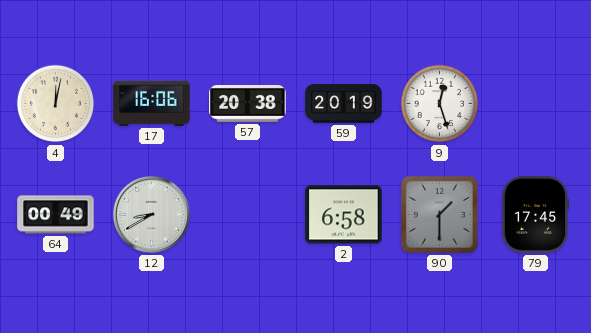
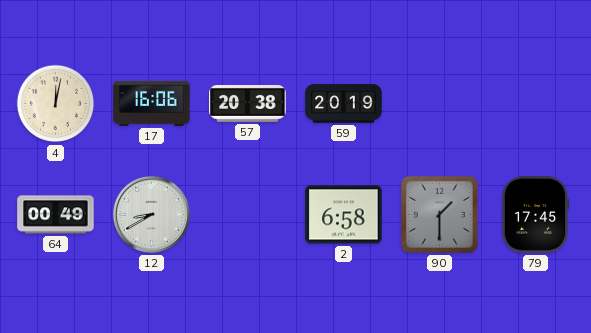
9: 12:27 -> none
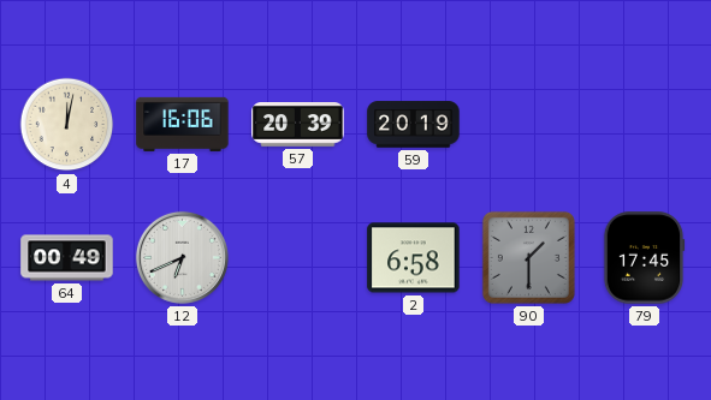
57: 20:38 -> 20:39
12: 8:40 -> 6:41
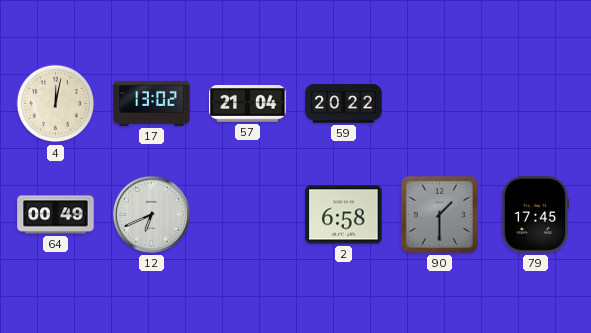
17: 16:06 -> 13:02
57: 20:39 -> 21:04
59: 20:19 -> 20:22
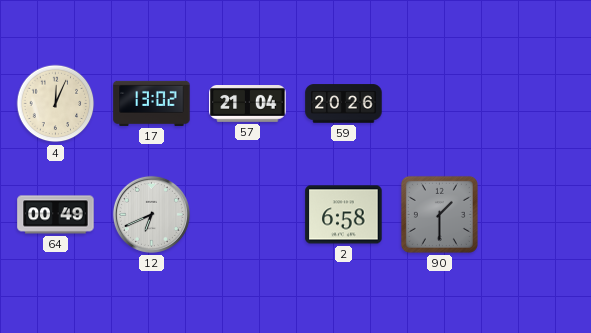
4: 12:02 -> 12:04
59: 20:22 -> 20:26
79: 17:45 -> none
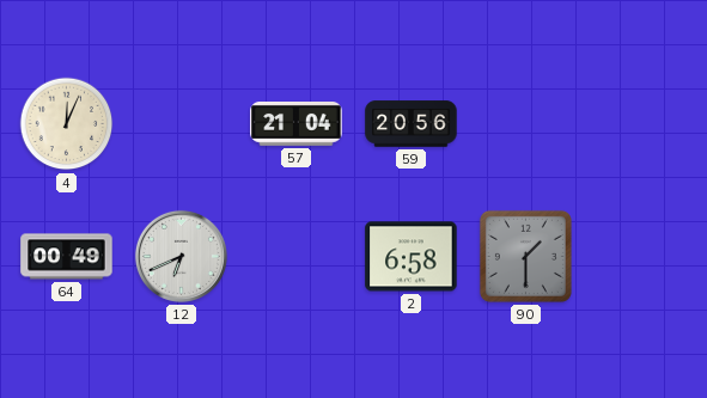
17: 13:02 -> none
59: 20:26 -> 20:56
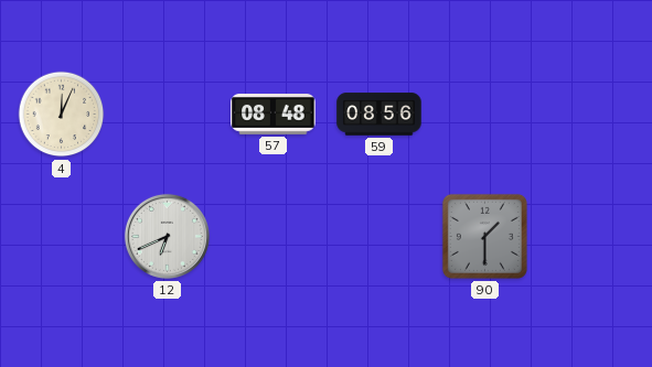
57: 21:04 -> 08:48
59: 20:56 -> 08:56
64: 00:49 -> none
2: 6:58 -> none
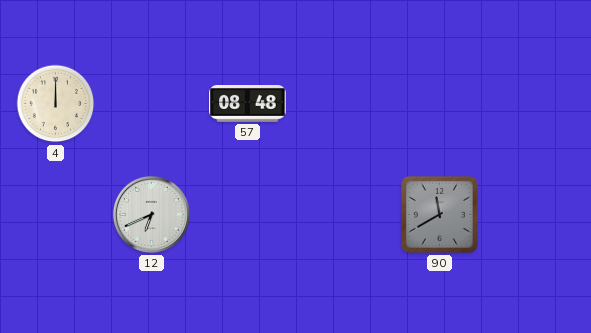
4: 12:04 -> 12:00
59: 08:56 -> none
90: 1:30 -> 11:40
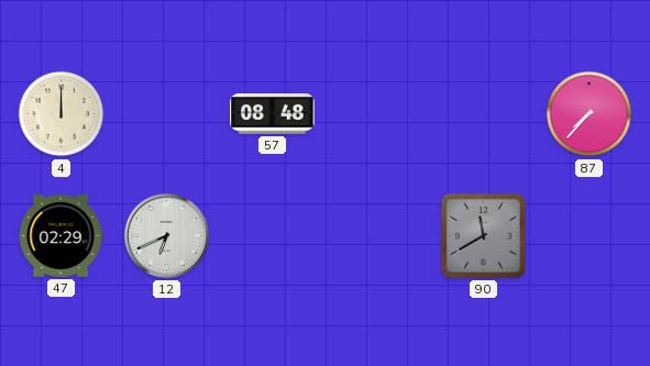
87: none -> 7:37
47: none -> 02:29
